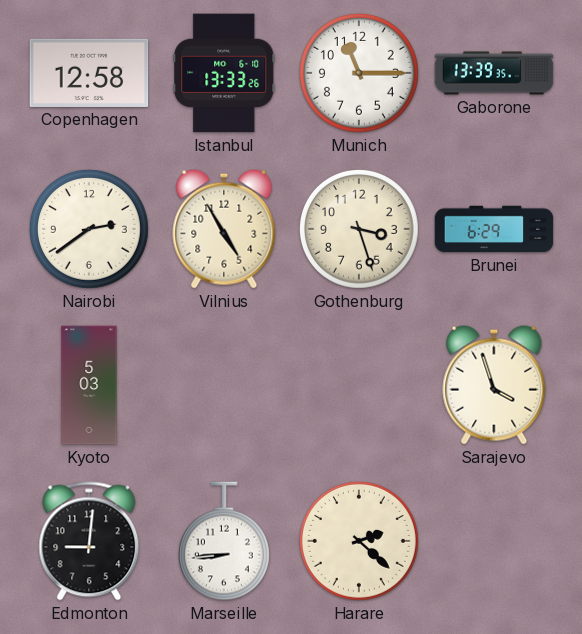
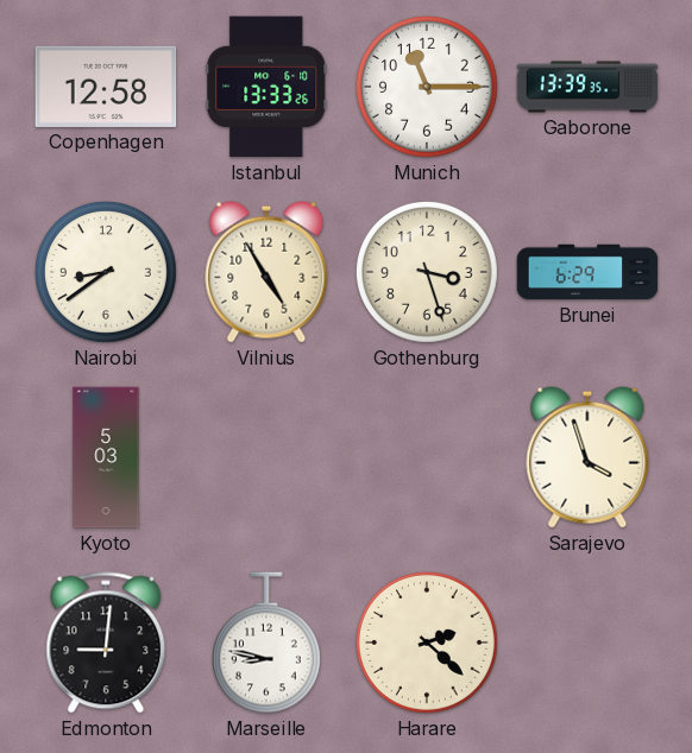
Nairobi: 2:39 -> 8:39
Marseille: 8:44 -> 8:47
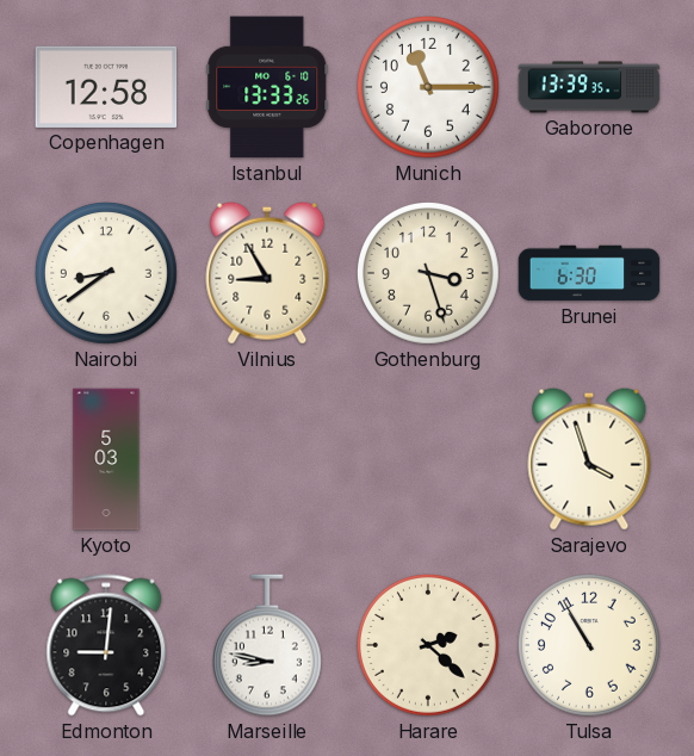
Vilnius: 4:55 -> 8:55
Brunei: 6:29 -> 6:30
Tulsa: none -> 10:55
